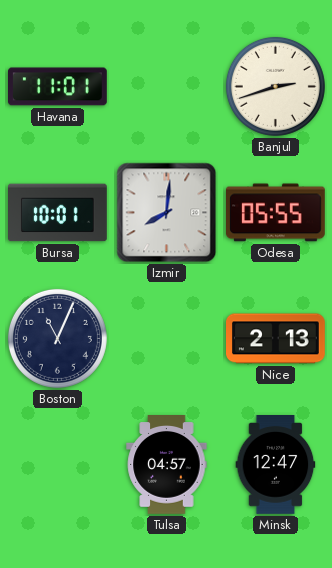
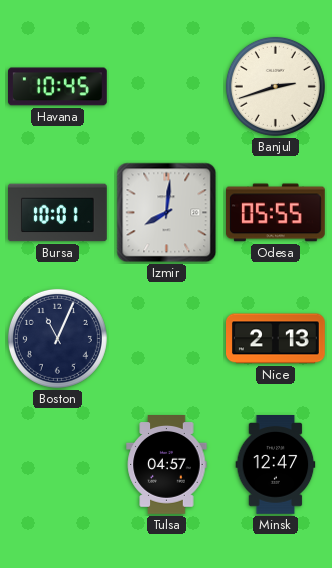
Havana: 11:01 -> 10:45
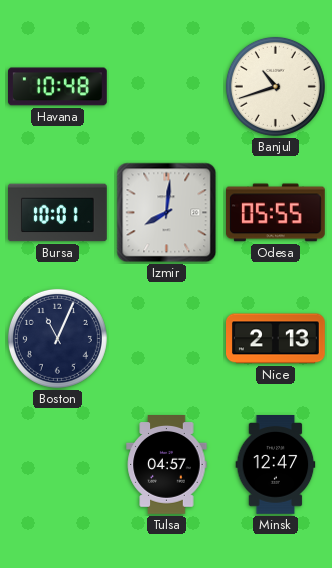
Havana: 10:45 -> 10:48
Banjul: 2:42 -> 10:42
